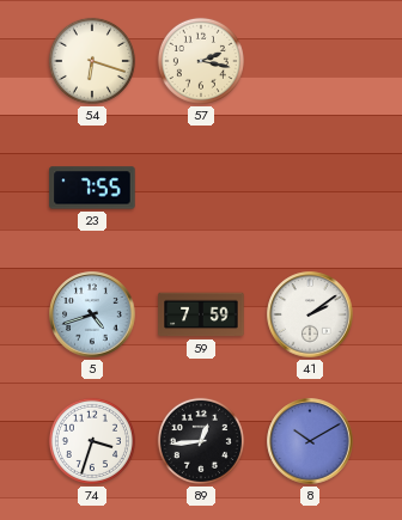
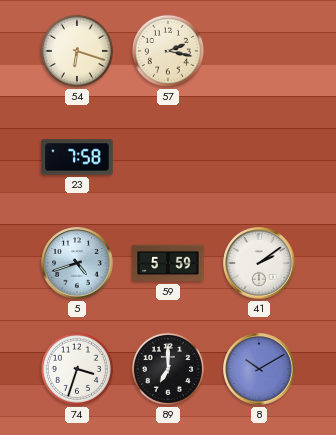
23: 7:55 -> 7:58
59: 7:59 -> 5:59
89: 12:44 -> 7:00
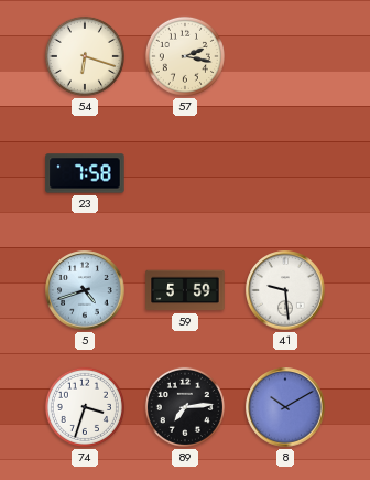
41: 2:09 -> 9:29
89: 7:00 -> 7:14
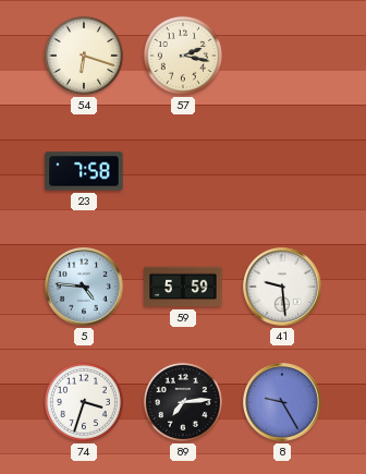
5: 4:42 -> 4:46
8: 10:10 -> 9:25
